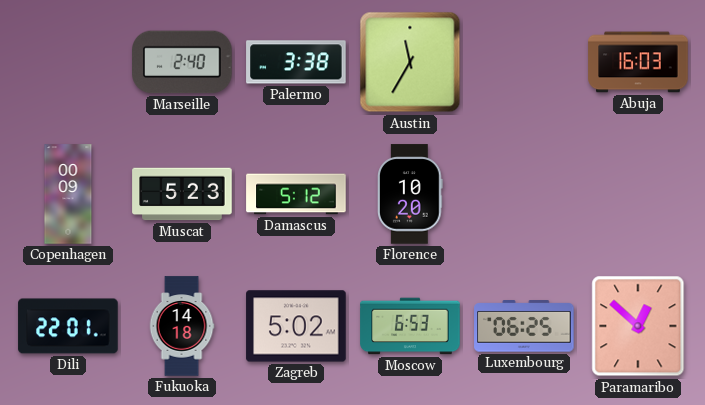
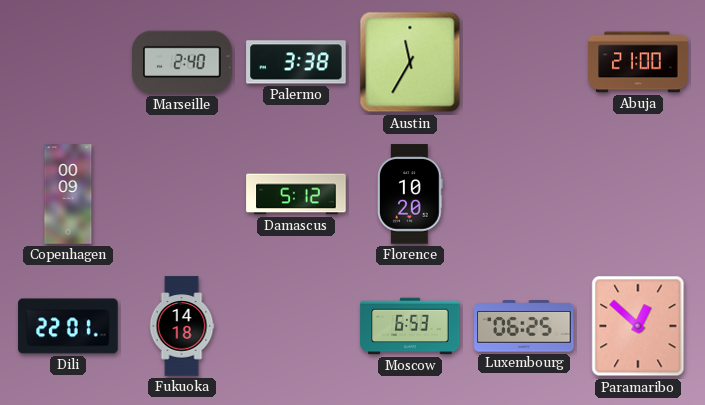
Abuja: 16:03 -> 21:00
Muscat: 5:23 -> none
Zagreb: 5:02 -> none
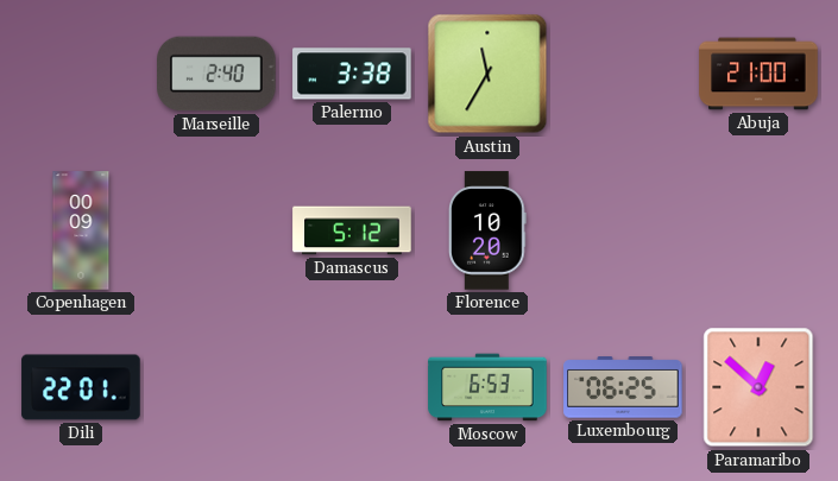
Fukuoka: 14:18 -> none
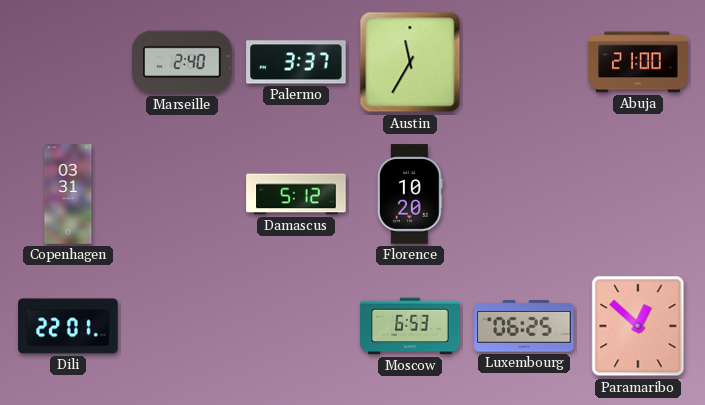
Palermo: 3:38 -> 3:37
Copenhagen: 00:09 -> 03:31
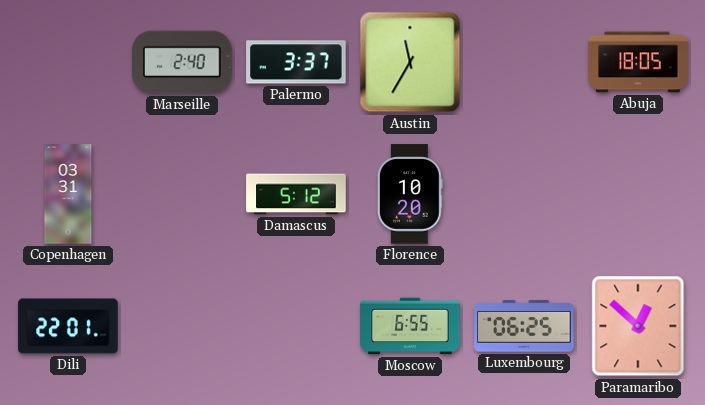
Abuja: 21:00 -> 18:05
Moscow: 6:53 -> 6:55
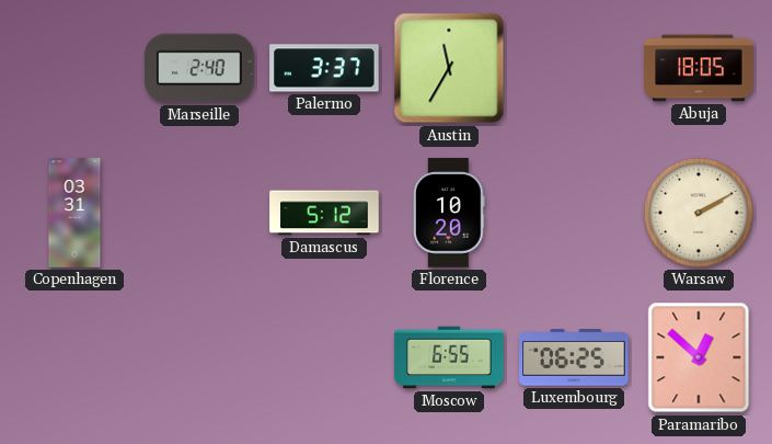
Warsaw: none -> 2:10
Dili: 22:01 -> none
